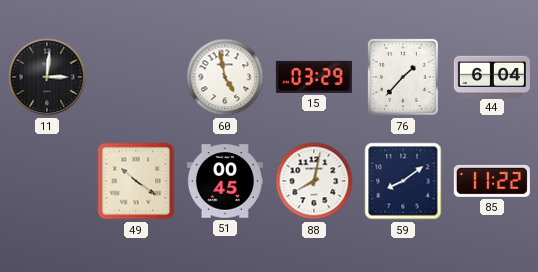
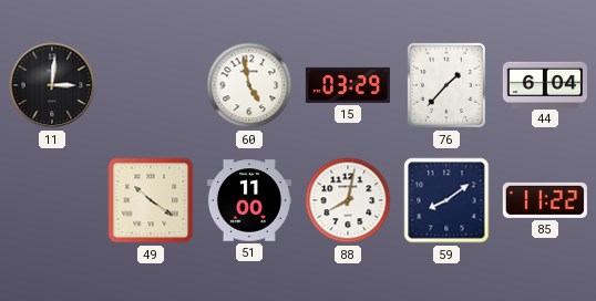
51: 00:45 -> 11:00
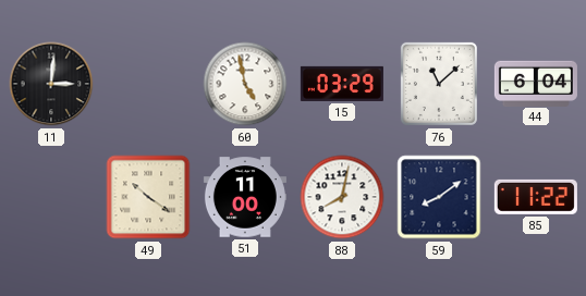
76: 1:37 -> 11:08
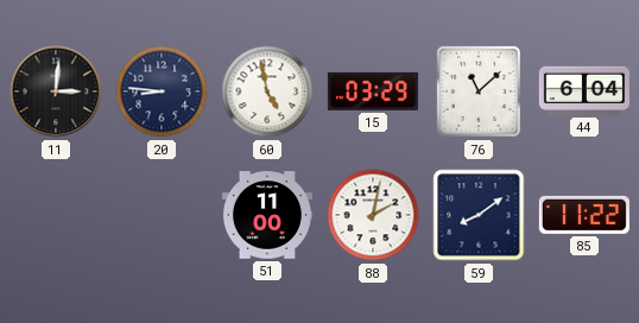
20: none -> 8:46
49: 10:21 -> none
88: 8:02 -> 2:02
